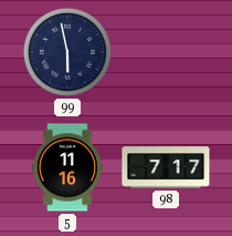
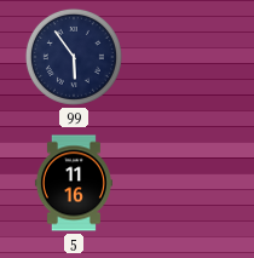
99: 5:58 -> 5:54
98: 7:17 -> none
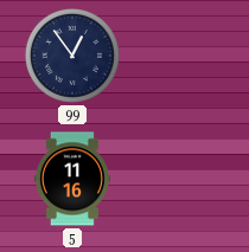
99: 5:54 -> 12:54
